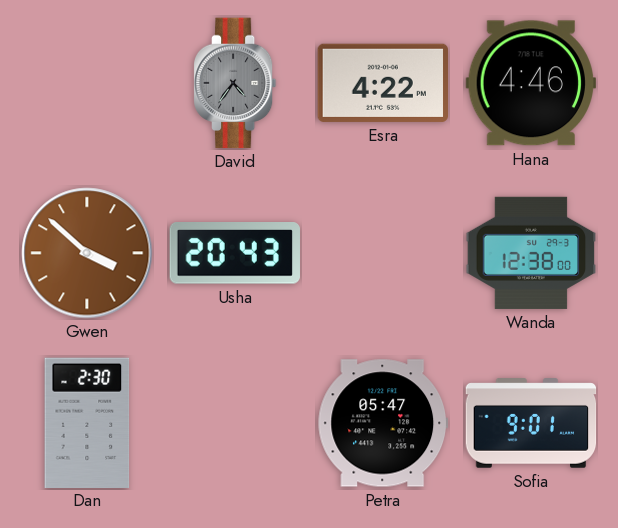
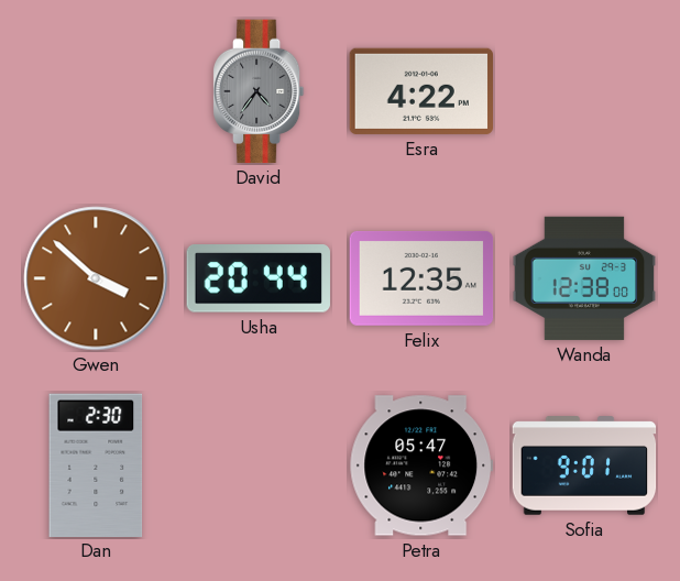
Hana: 4:46 -> none
Usha: 20:43 -> 20:44
Felix: none -> 12:35
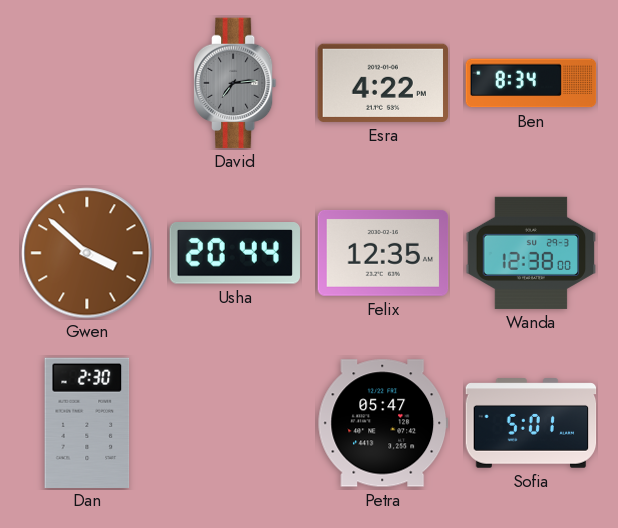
David: 4:36 -> 7:14
Ben: none -> 8:34
Sofia: 9:01 -> 5:01
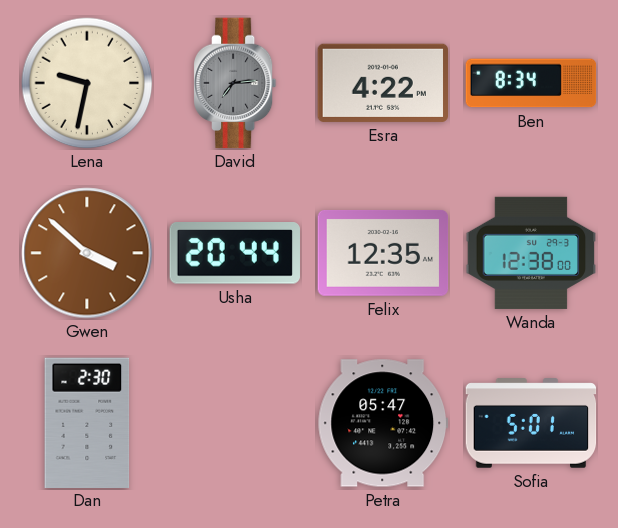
Lena: none -> 9:32
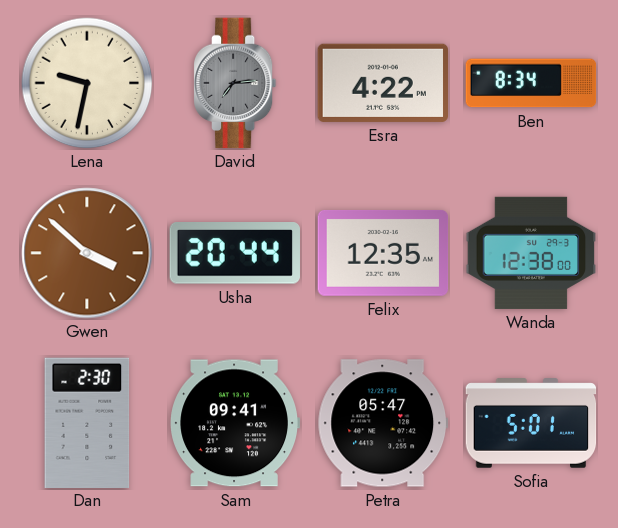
Sam: none -> 09:41
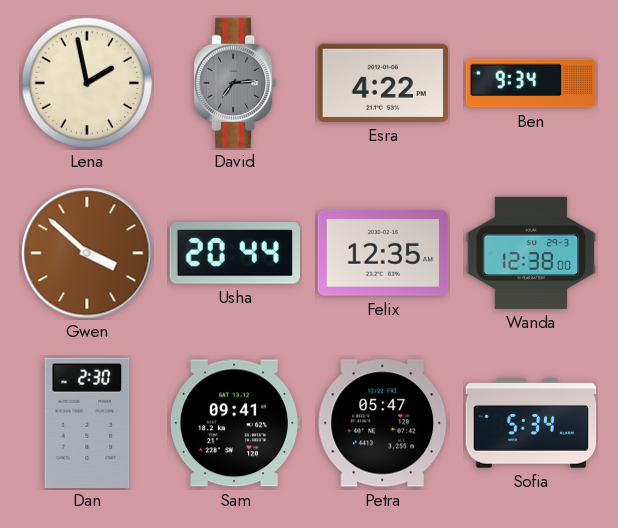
Lena: 9:32 -> 1:58
Ben: 8:34 -> 9:34
Sofia: 5:01 -> 5:34
